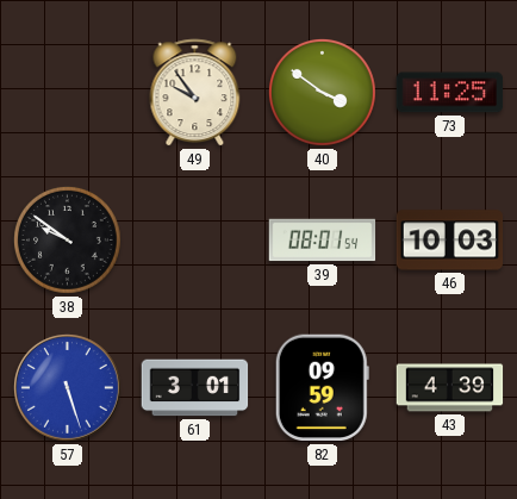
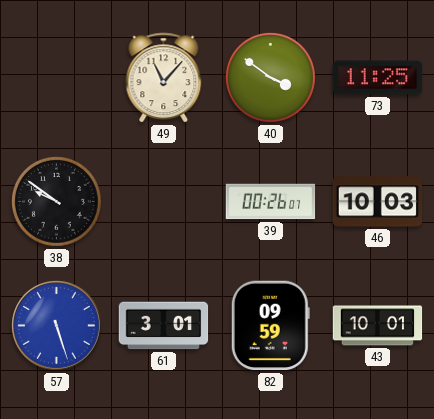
49: 9:54 -> 11:07
39: 08:01 -> 00:26
43: 4:39 -> 10:01
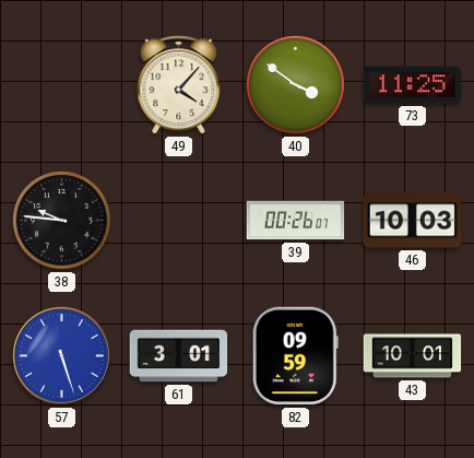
49: 11:07 -> 4:07
38: 9:51 -> 9:46
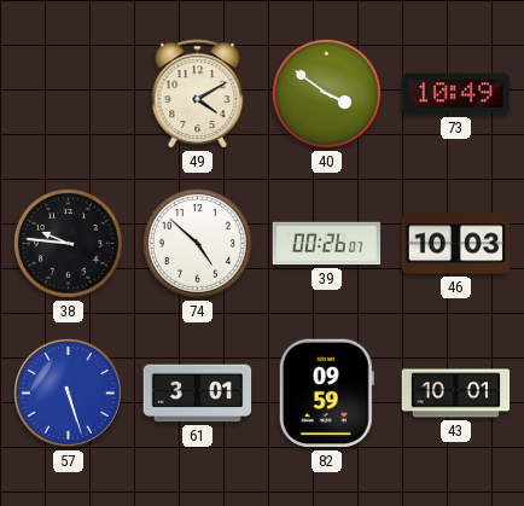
49: 4:07 -> 4:10
73: 11:25 -> 10:49
74: none -> 4:52
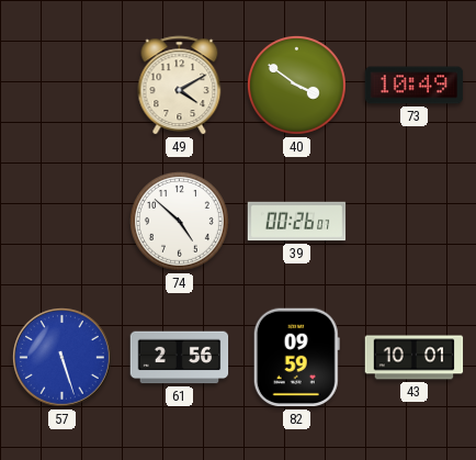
38: 9:46 -> none
46: 10:03 -> none
61: 3:01 -> 2:56
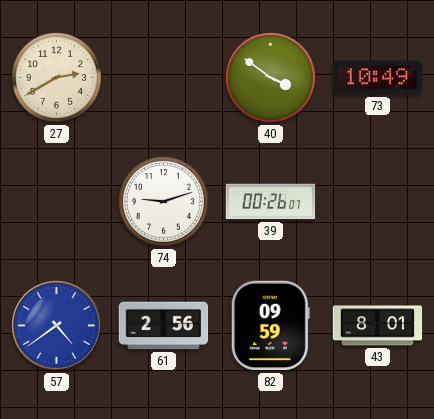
27: none -> 2:40
49: 4:10 -> none
74: 4:52 -> 9:12
57: 5:27 -> 4:39
43: 10:01 -> 8:01
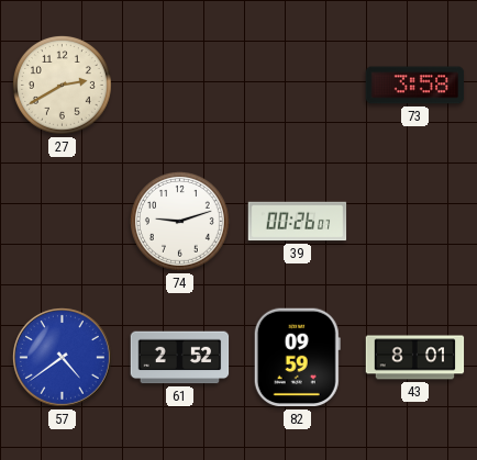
40: 3:51 -> none
73: 10:49 -> 3:58
61: 2:56 -> 2:52
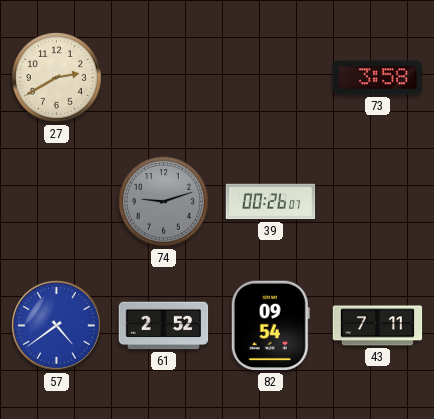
74 dial: white -> grey
82: 09:59 -> 09:54
43: 8:01 -> 7:11
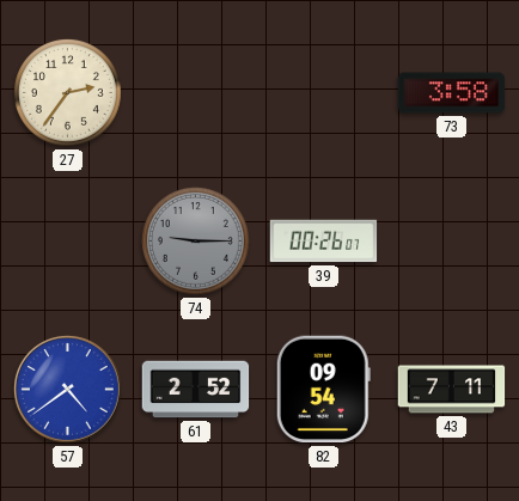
27: 2:40 -> 2:36
74: 9:12 -> 9:15
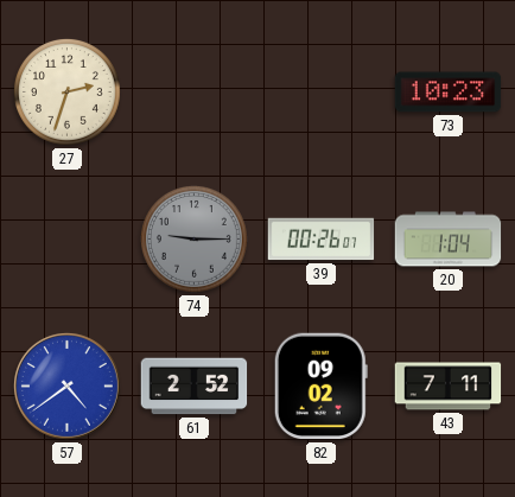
27: 2:36 -> 2:33
73: 3:58 -> 10:23
20: none -> 1:04
82: 09:54 -> 09:02
